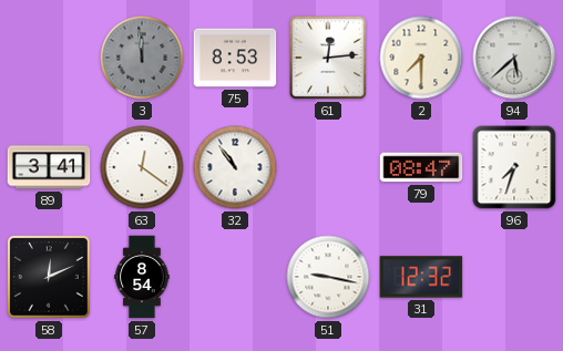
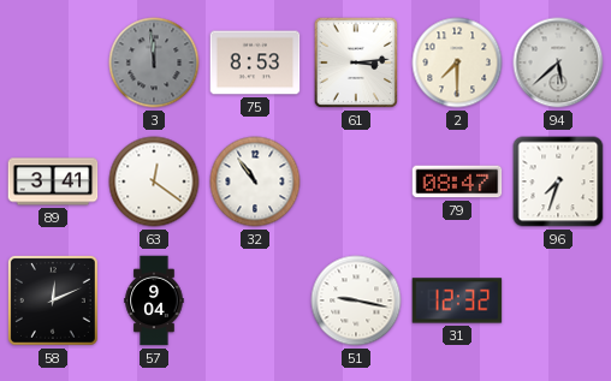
61: 12:14 -> 3:14
57: 8:54 -> 9:04
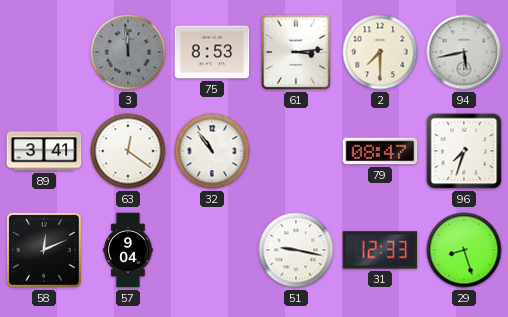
94: 5:38 -> 5:43
31: 12:32 -> 12:33
29: none -> 8:27
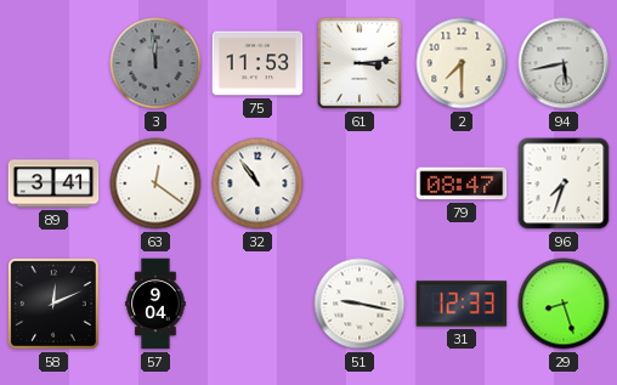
75: 8:53 -> 11:53
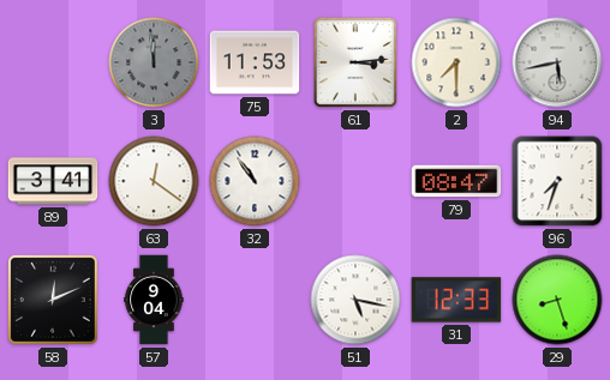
51: 9:17 -> 5:17
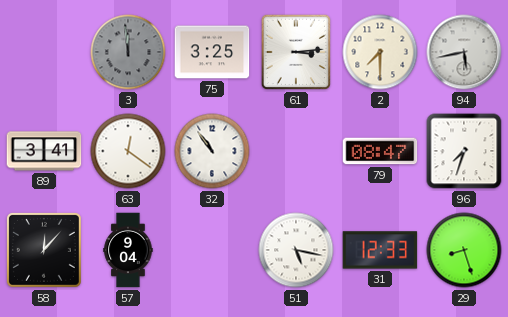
75: 11:53 -> 3:25
58: 12:11 -> 12:07
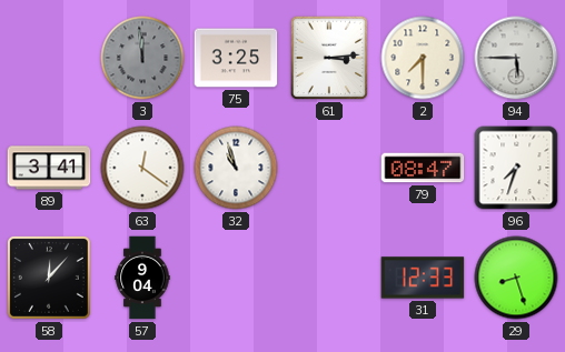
94: 5:43 -> 5:45
32: 10:54 -> 10:57
51: 5:17 -> none
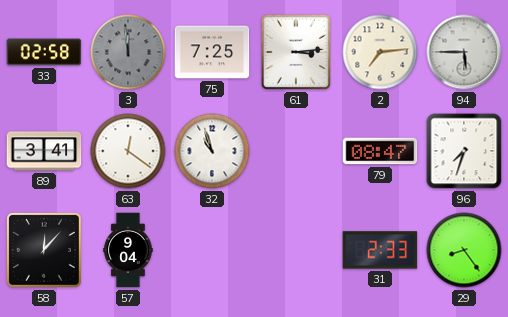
33: none -> 02:58
75: 3:25 -> 7:25
2: 7:30 -> 7:14
31: 12:33 -> 2:33
29: 8:27 -> 8:24
